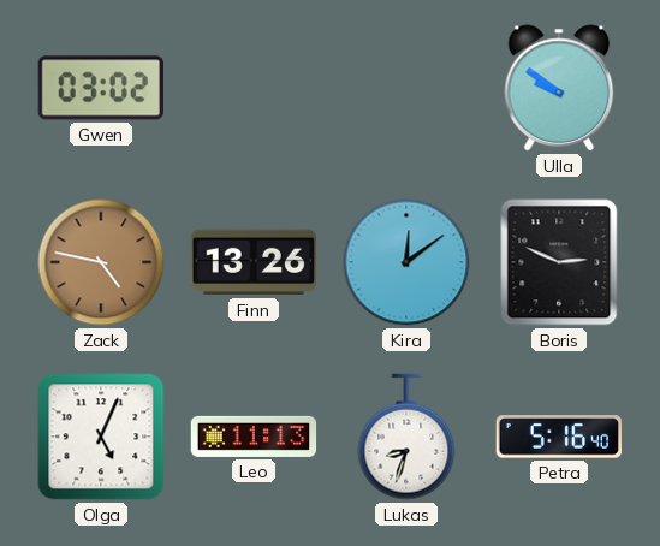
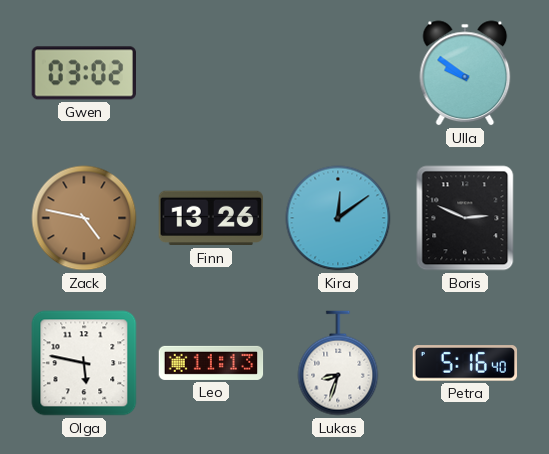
Olga: 5:04 -> 5:47
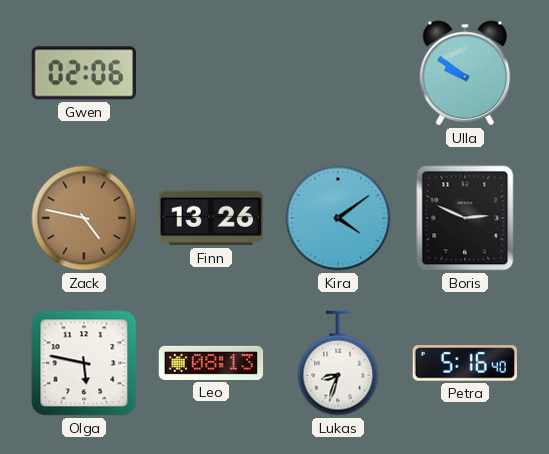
Gwen: 03:02 -> 02:06
Kira: 12:09 -> 4:09
Leo: 11:13 -> 08:13
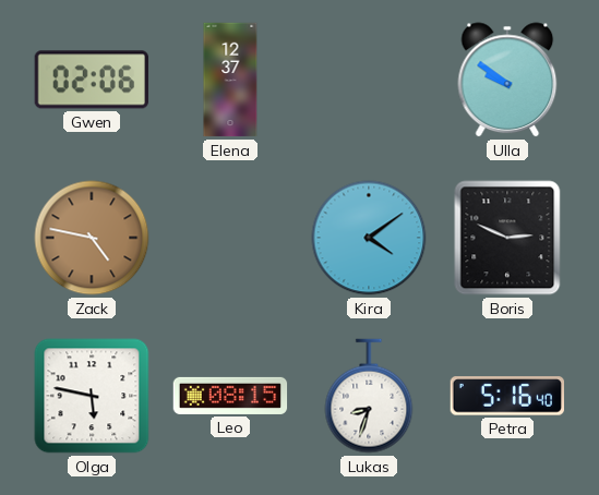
Elena: none -> 12:37
Finn: 13:26 -> none
Leo: 08:13 -> 08:15
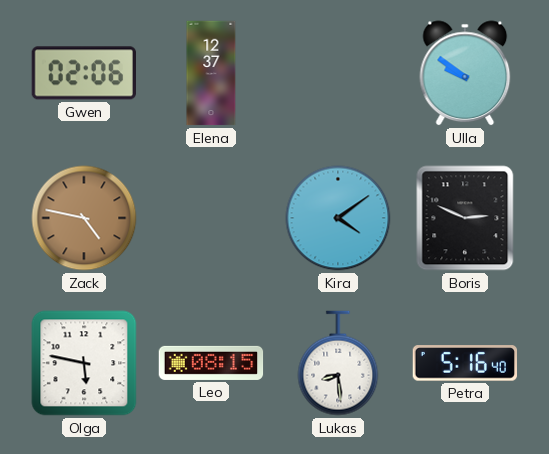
Lukas: 8:33 -> 8:29
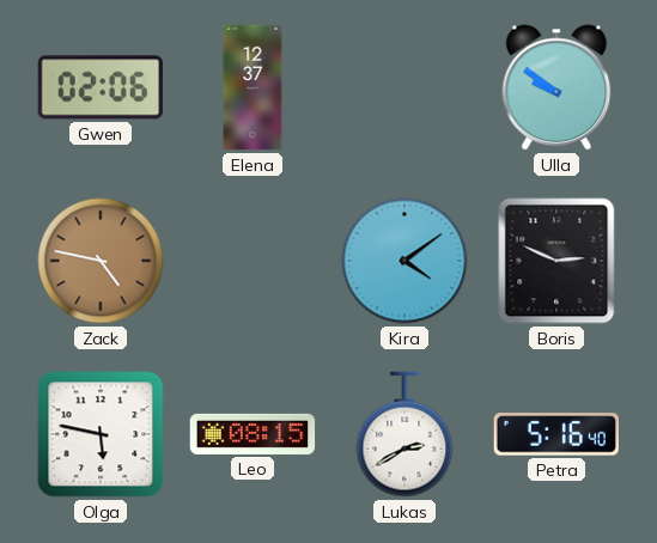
Lukas: 8:29 -> 2:40
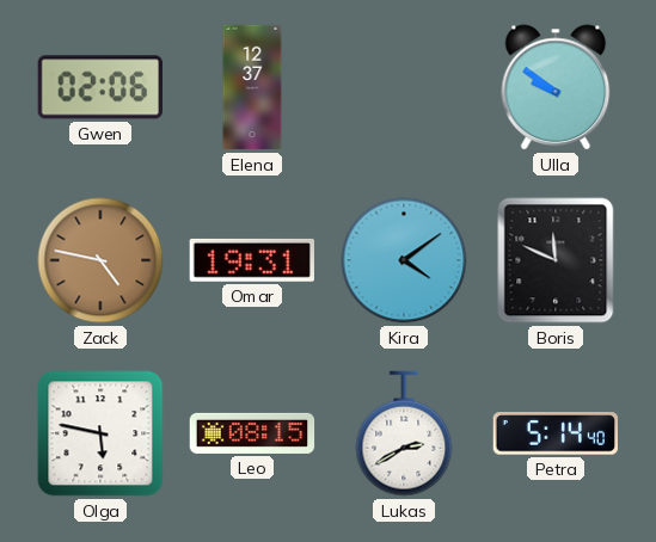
Omar: none -> 19:31
Boris: 2:49 -> 11:49
Petra: 5:16 -> 5:14
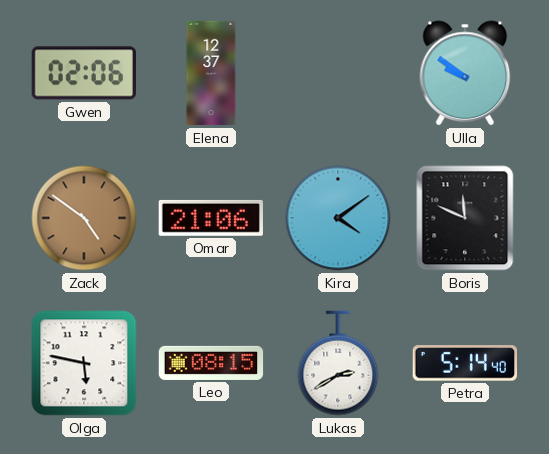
Zack: 4:47 -> 4:51
Omar: 19:31 -> 21:06
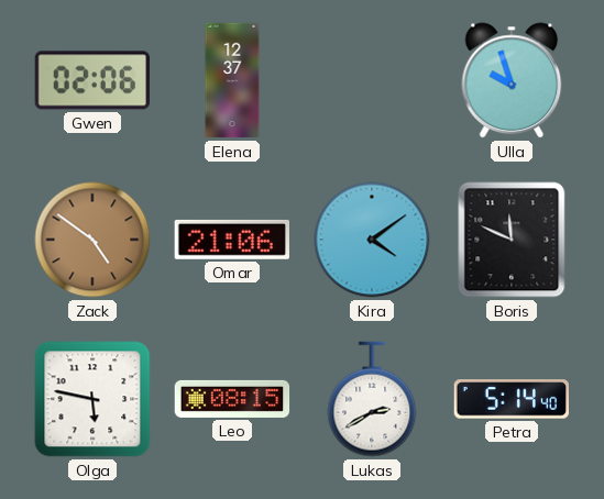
Ulla: 9:51 -> 9:57
